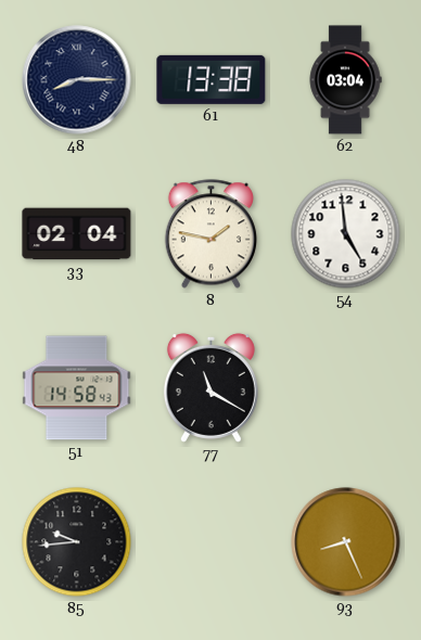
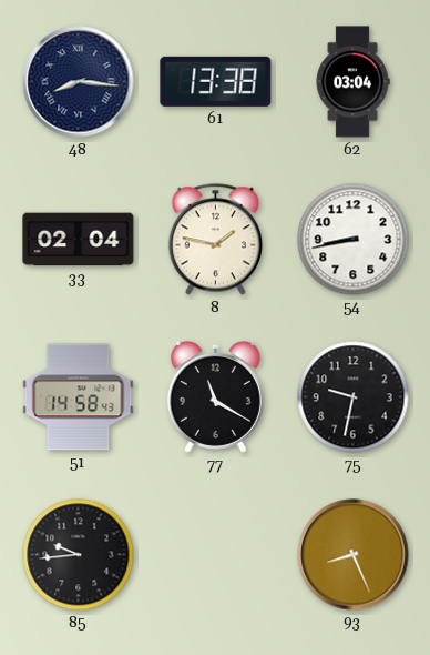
48: 8:15 -> 8:16
54: 4:59 -> 8:43
75: none -> 9:32
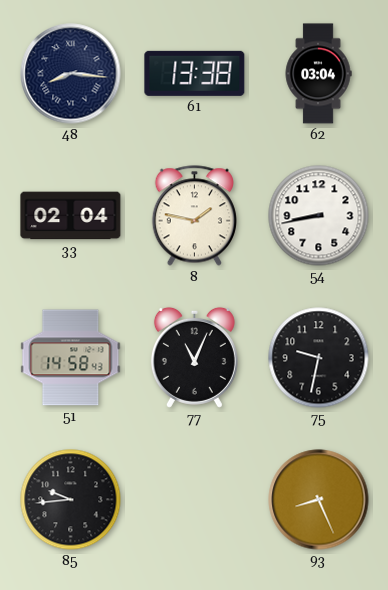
77: 11:20 -> 11:04
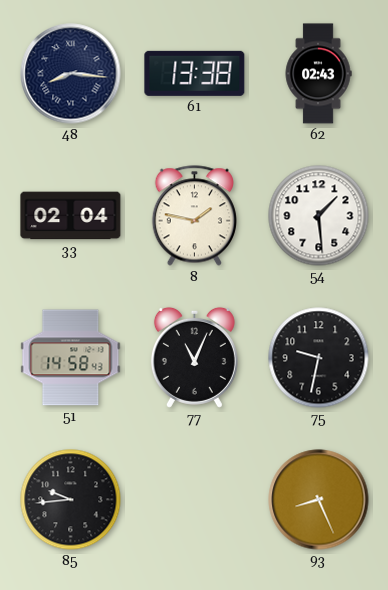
62: 03:04 -> 02:43
54: 8:43 -> 1:29
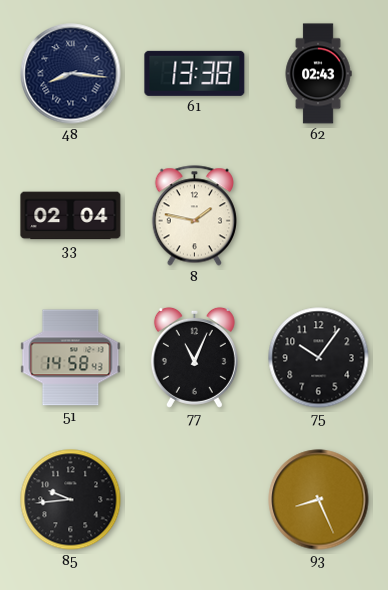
54: 1:29 -> none
75: 9:32 -> 10:06
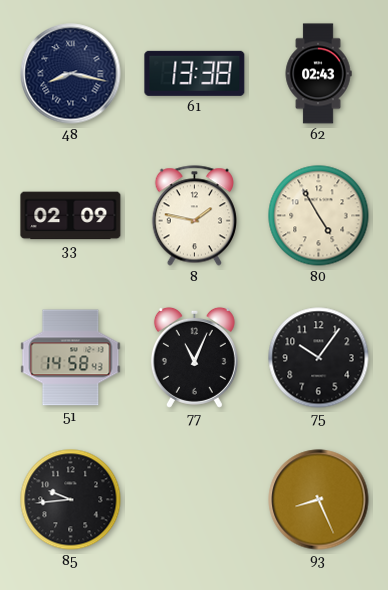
48: 8:16 -> 8:17
33: 02:04 -> 02:09
80: none -> 4:55
